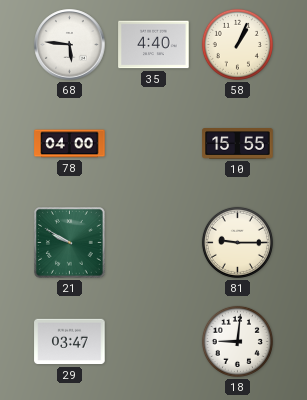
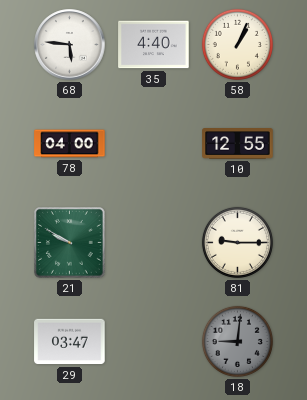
10: 15:55 -> 12:55
18 dial: white -> grey
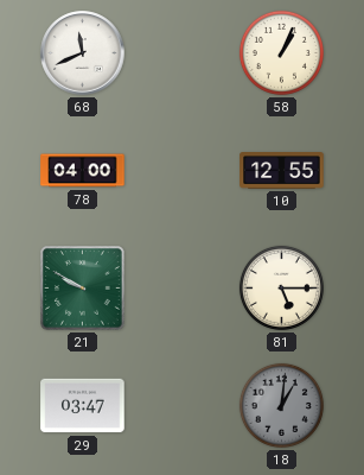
68: 5:46 -> 11:41
35: 4:40 -> none
81: 9:15 -> 5:15
18: 9:01 -> 1:01
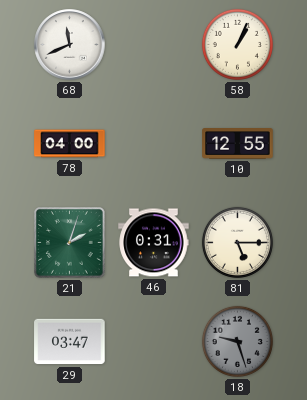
21: 9:50 -> 2:03
46: none -> 0:31
18: 1:01 -> 9:27
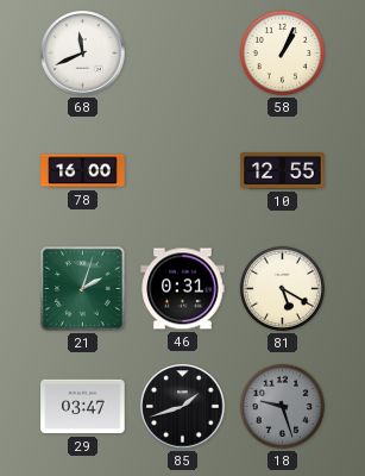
78: 04:00 -> 16:00
81: 5:15 -> 5:20
85: none -> 1:42
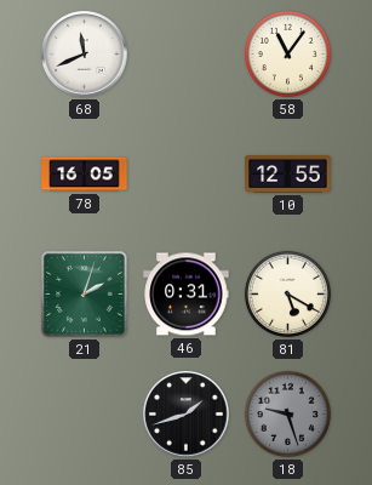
58: 1:04 -> 11:06
78: 16:00 -> 16:05
29: 03:47 -> none
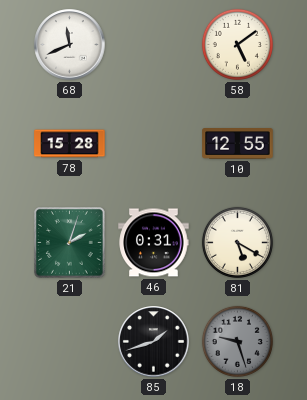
58: 11:06 -> 5:09
78: 16:05 -> 15:28
